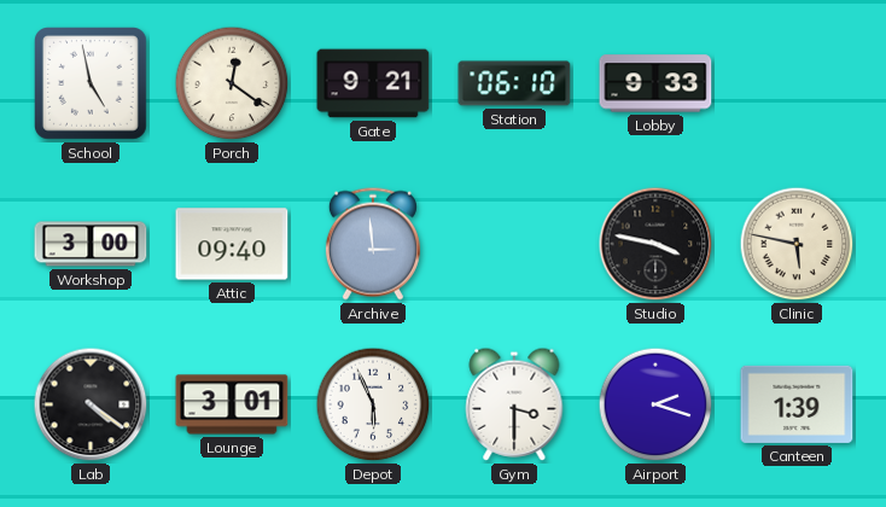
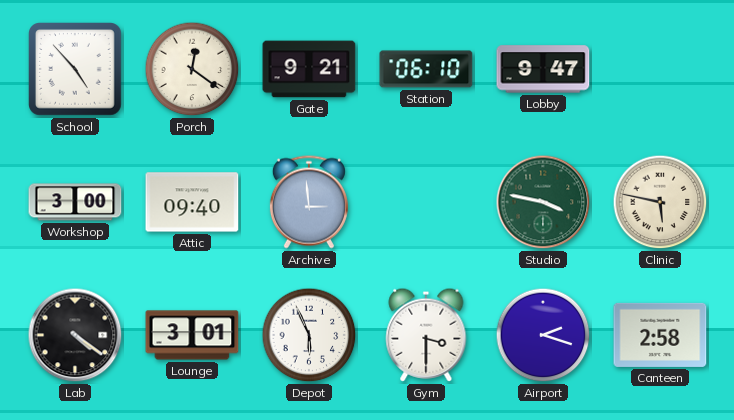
School: 4:58 -> 4:53
Lobby: 9:33 -> 9:47
Studio dial: black -> green
Canteen: 1:39 -> 2:58
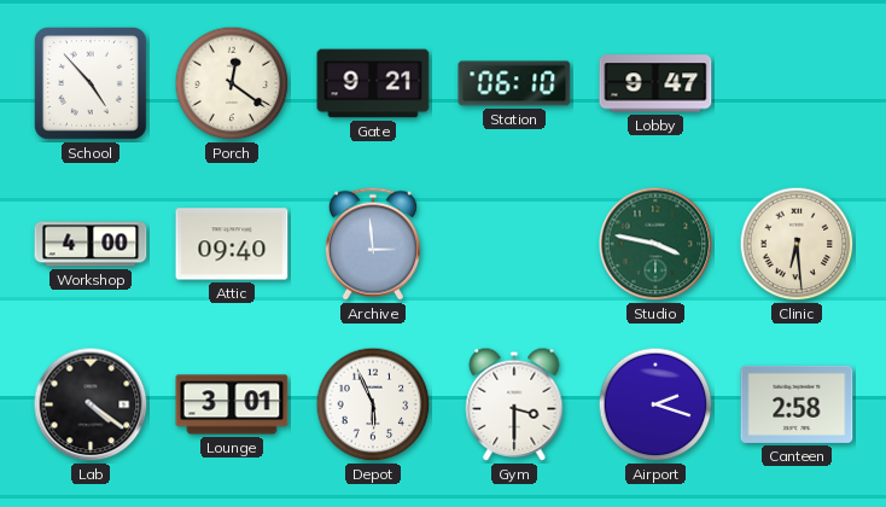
Workshop: 3:00 -> 4:00
Clinic: 5:47 -> 6:29
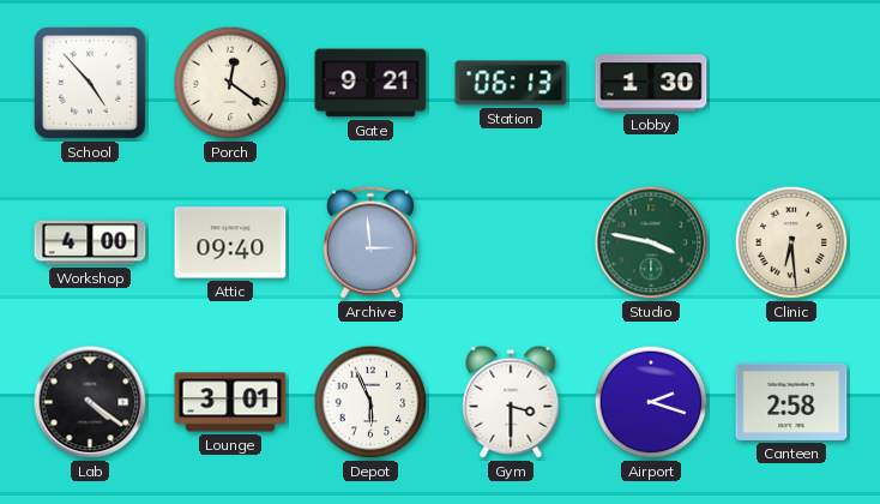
Station: 06:10 -> 06:13
Lobby: 9:47 -> 1:30
